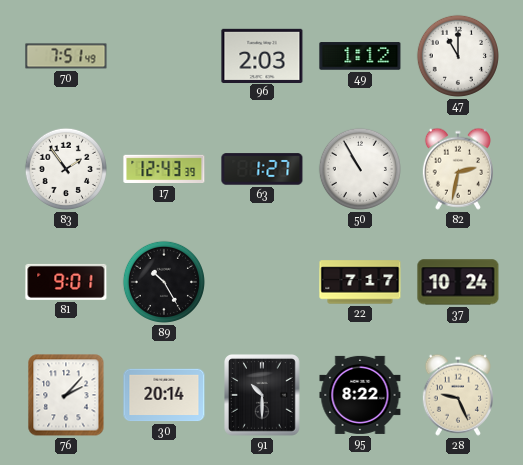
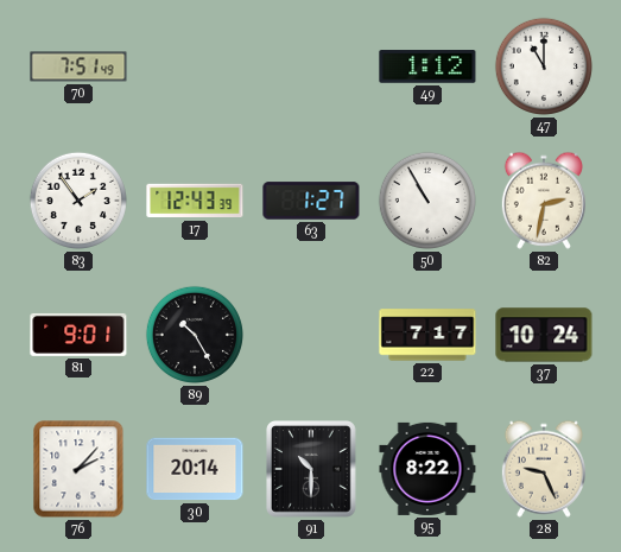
96: 2:03 -> none
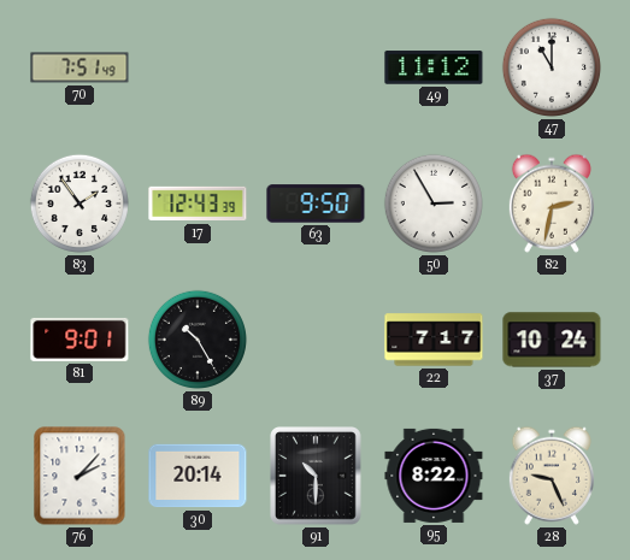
49: 1:12 -> 11:12
63: 1:27 -> 9:50
50: 10:55 -> 2:55
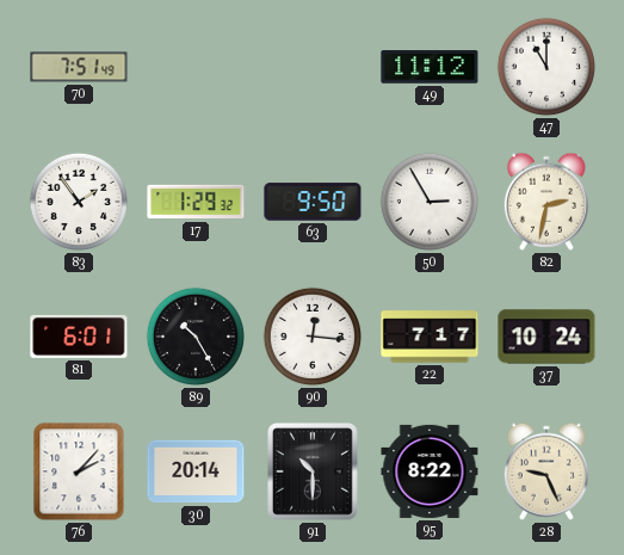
17: 12:43 -> 1:29
81: 9:01 -> 6:01
90: none -> 12:16
